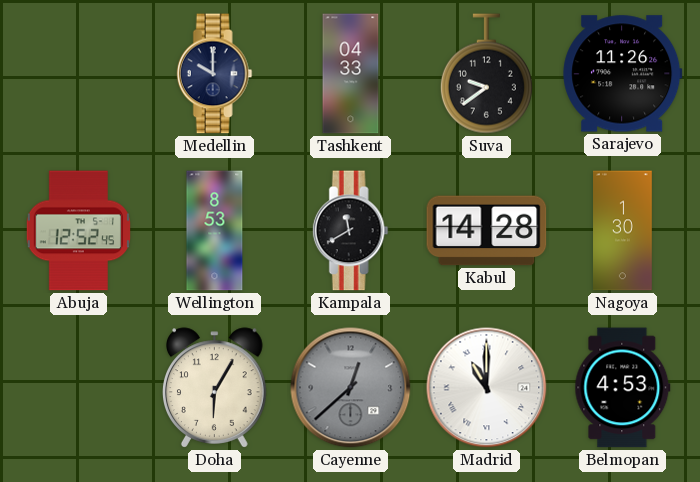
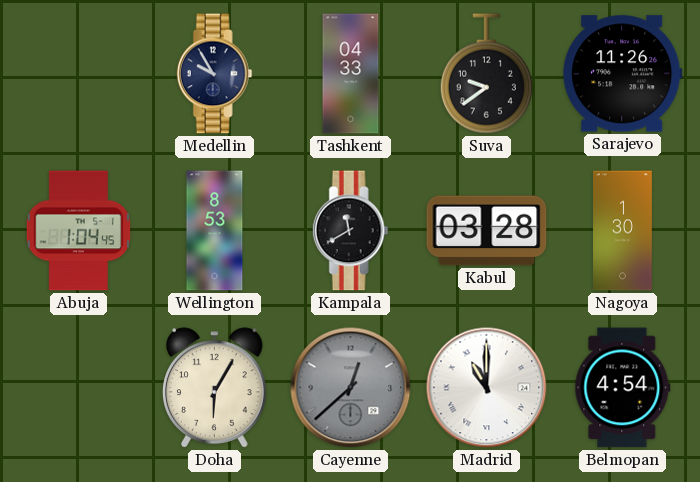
Medellin: 10:00 -> 9:55
Abuja: 12:52 -> 1:04
Kabul: 14:28 -> 03:28
Belmopan: 4:53 -> 4:54
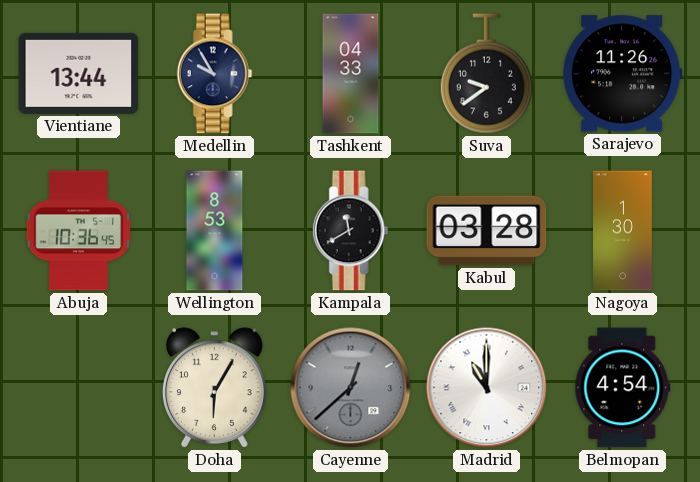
Vientiane: none -> 13:44
Abuja: 1:04 -> 10:36
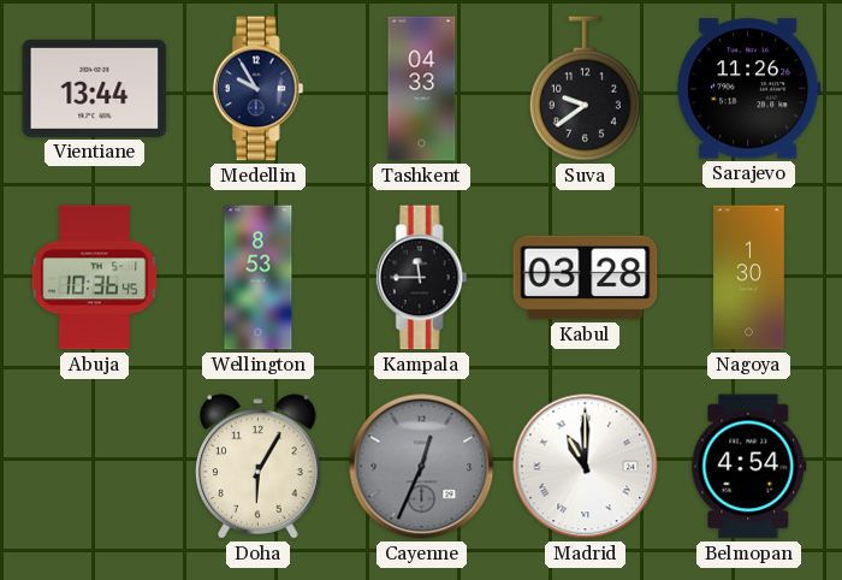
Kampala: 11:40 -> 11:45
Cayenne: 12:38 -> 12:34
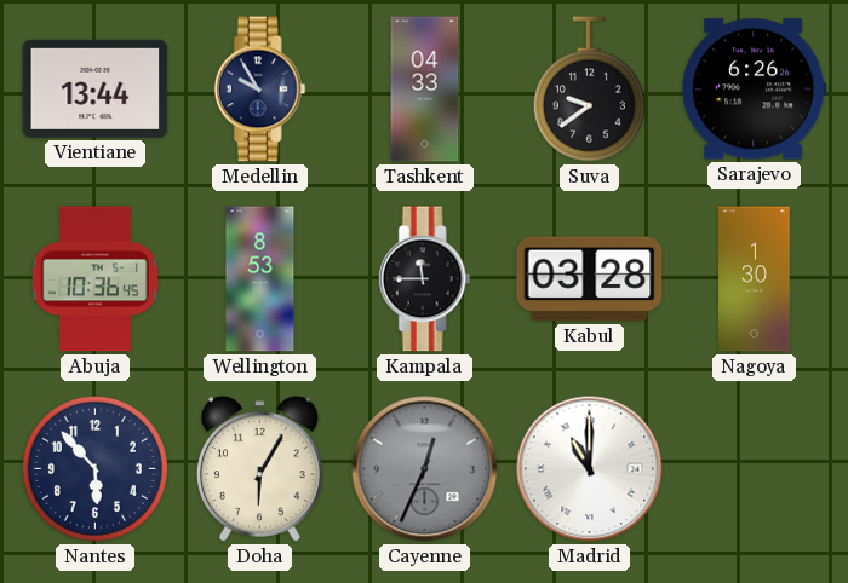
Sarajevo: 11:26 -> 6:26
Nantes: none -> 5:53
Belmopan: 4:54 -> none
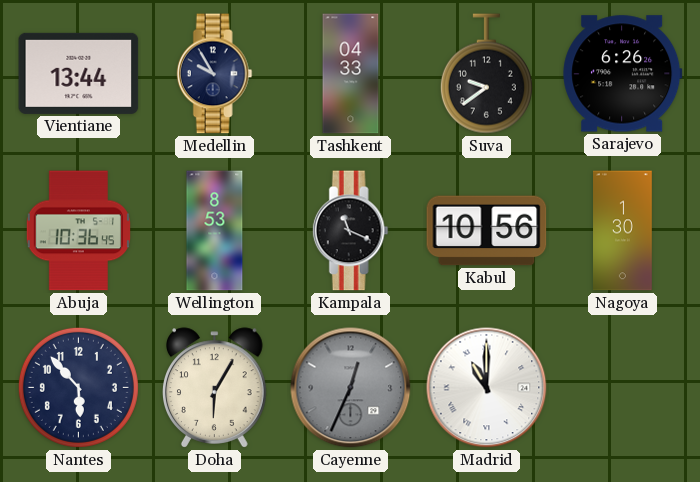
Kampala: 11:45 -> 11:19
Kabul: 03:28 -> 10:56
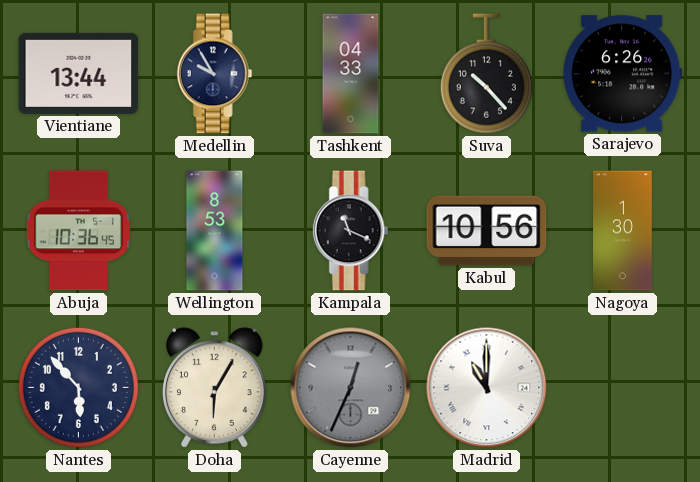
Suva: 9:39 -> 10:23
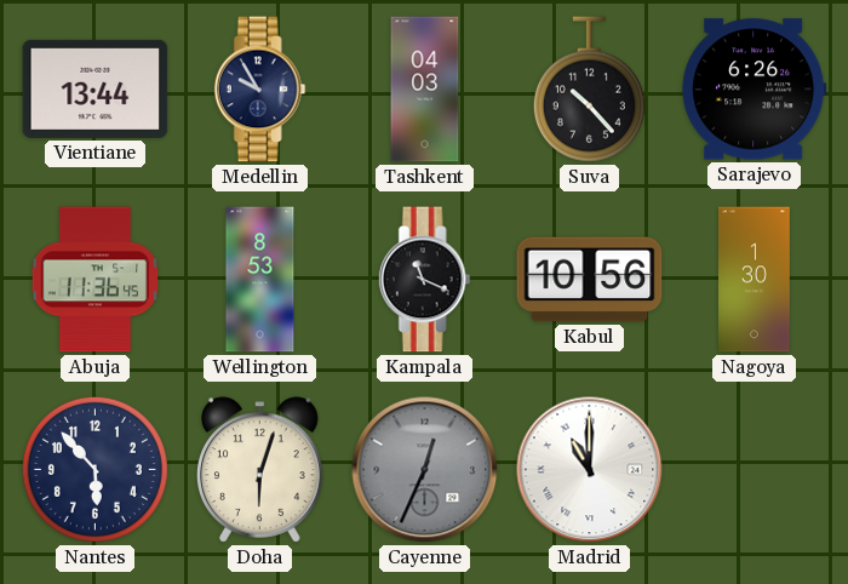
Tashkent: 04:33 -> 04:03
Abuja: 10:36 -> 11:36
Doha: 6:05 -> 6:03
